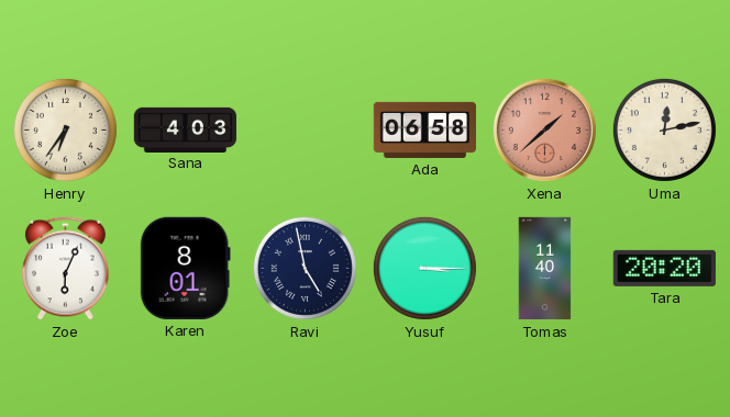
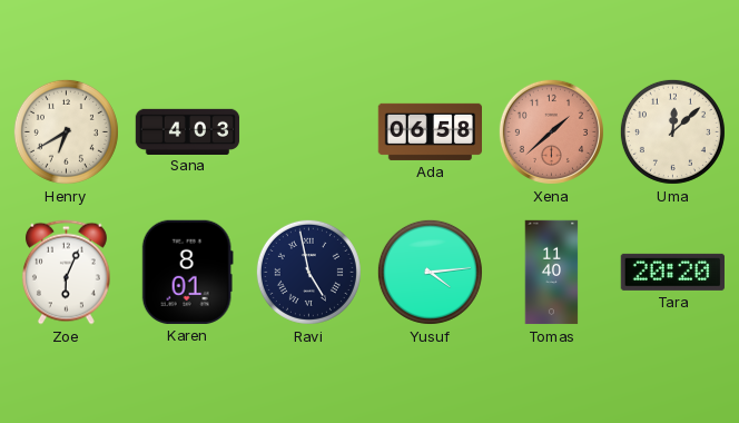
Henry: 6:36 -> 6:40
Uma: 12:13 -> 12:08
Yusuf: 3:15 -> 4:14
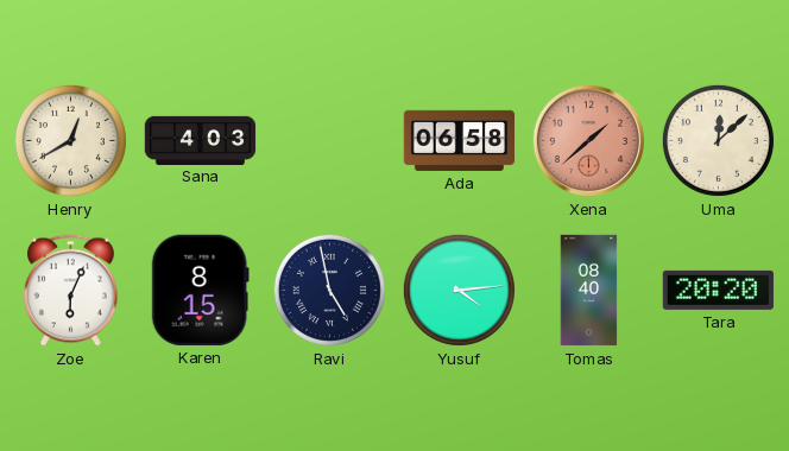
Henry: 6:40 -> 12:40
Karen: 8:01 -> 8:15
Tomas: 11:40 -> 08:40
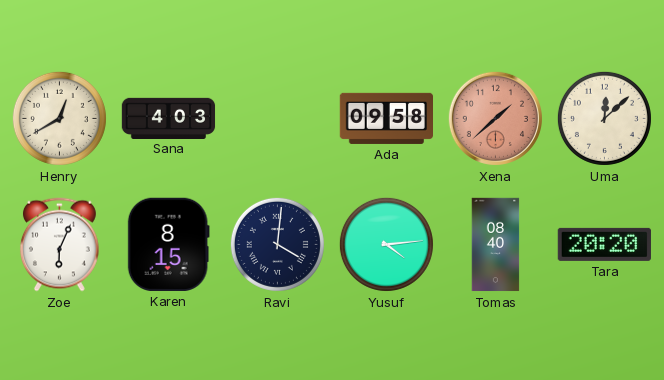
Ada: 06:58 -> 09:58
Ravi: 4:58 -> 4:01
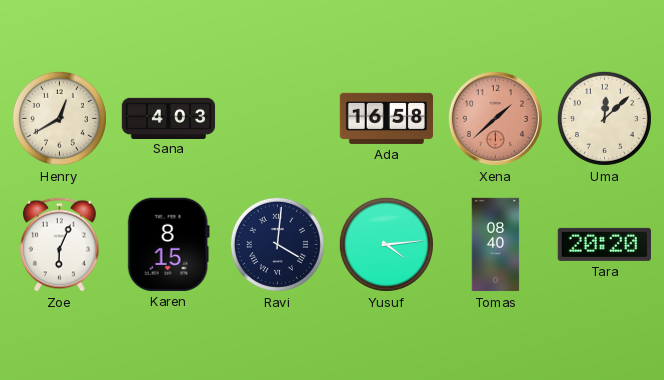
Ada: 09:58 -> 16:58
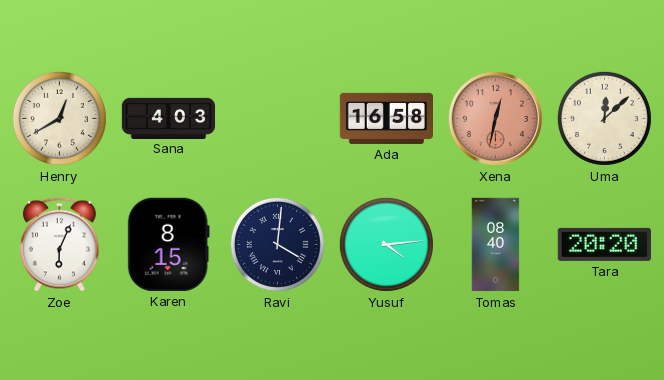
Xena: 1:38 -> 12:32
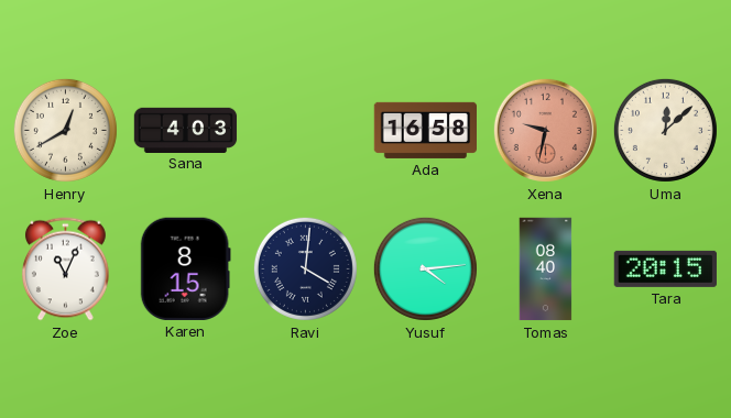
Xena: 12:32 -> 9:32
Zoe: 6:04 -> 11:04
Tara: 20:20 -> 20:15
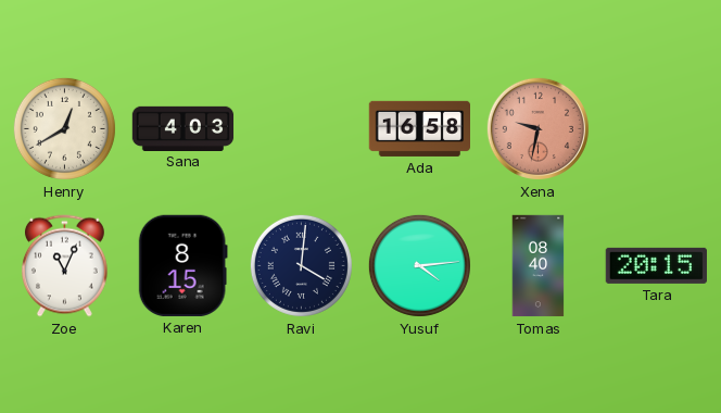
Uma: 12:08 -> none
